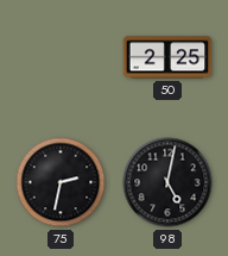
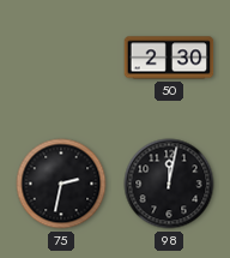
50: 2:25 -> 2:30
98: 5:02 -> 12:02
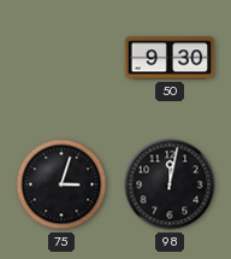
50: 2:30 -> 9:30
75: 2:32 -> 3:03
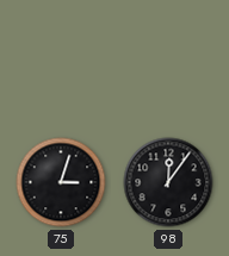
50: 9:30 -> none
98: 12:02 -> 12:06
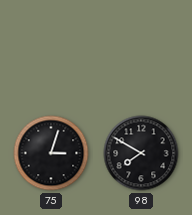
98: 12:06 -> 7:50
